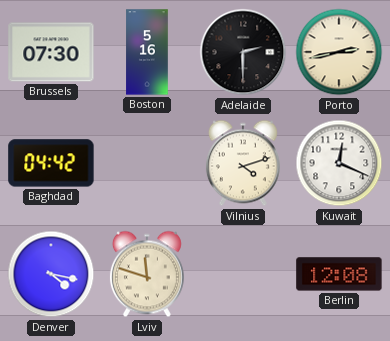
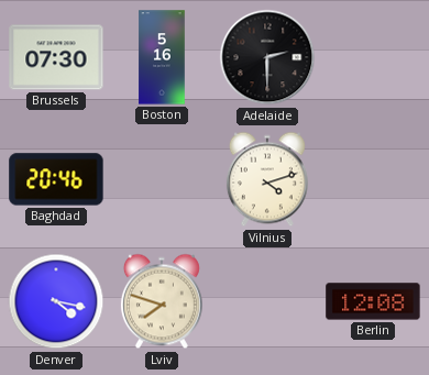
Porto: 2:43 -> none
Baghdad: 04:42 -> 20:46
Kuwait: 12:19 -> none
Lviv: 11:48 -> 7:48
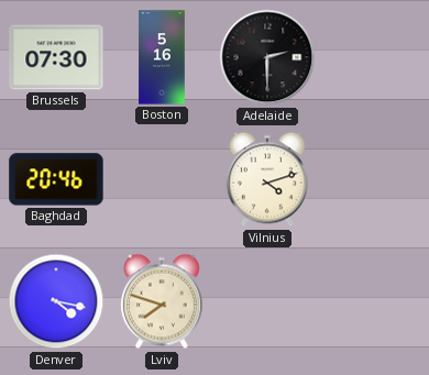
Berlin: 12:08 -> none
